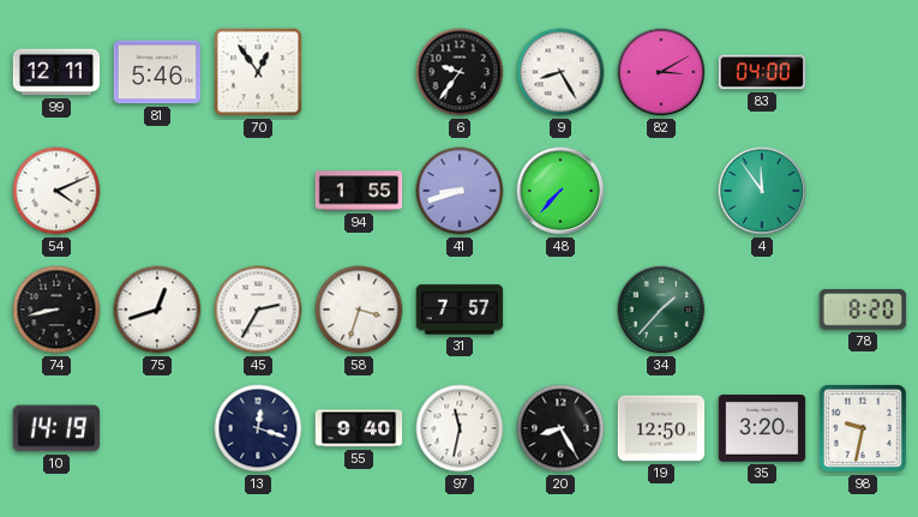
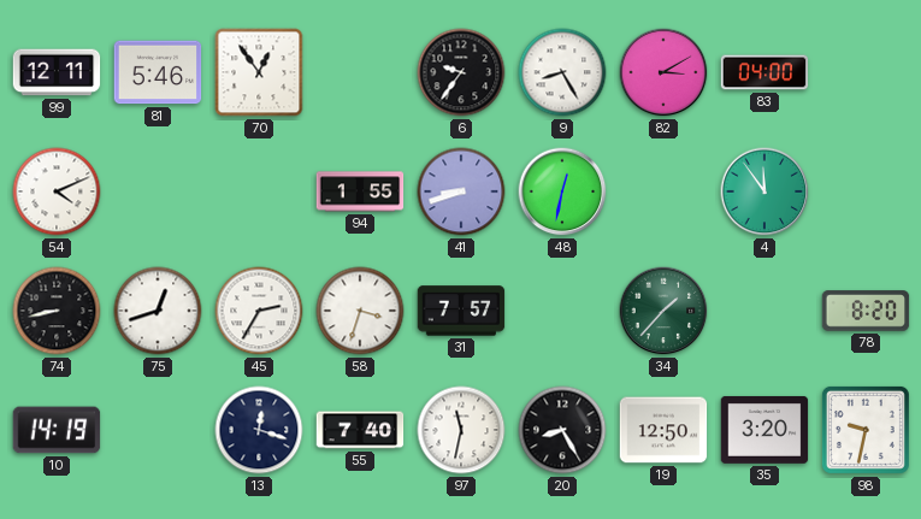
48: 7:37 -> 12:32
55: 9:40 -> 7:40
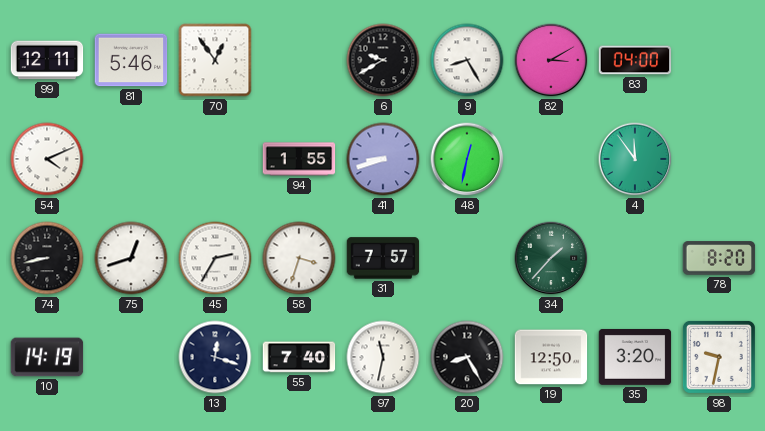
6: 9:36 -> 9:40
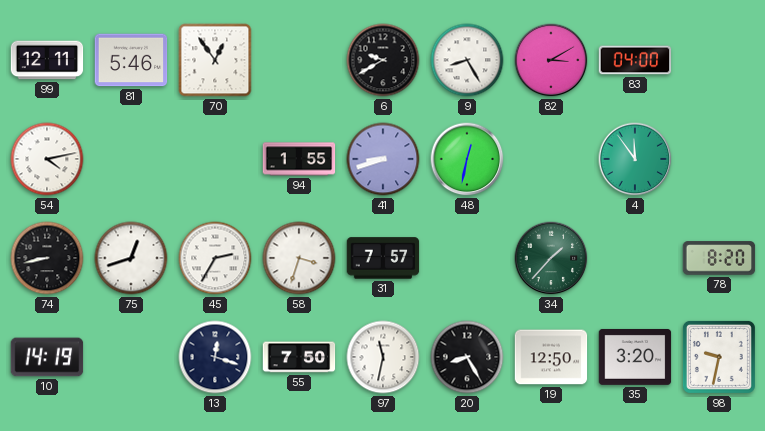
54: 4:11 -> 4:13
55: 7:40 -> 7:50
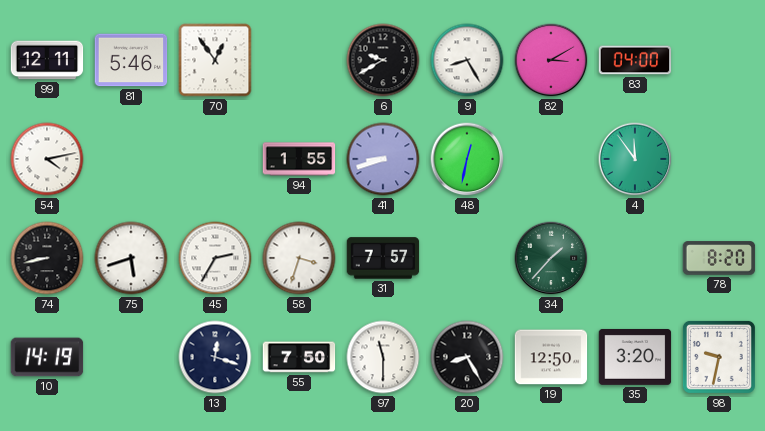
75: 12:42 -> 5:42
97: 11:32 -> 11:30
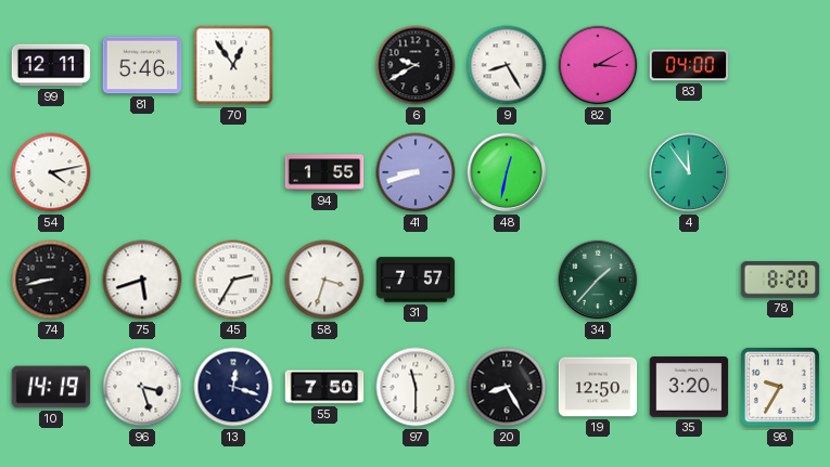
96: none -> 3:27
98: 9:32 -> 9:35
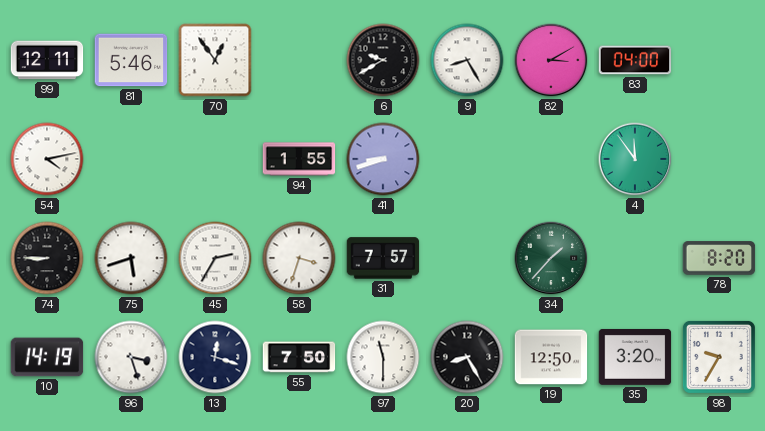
48: 12:32 -> none
74: 8:43 -> 8:45
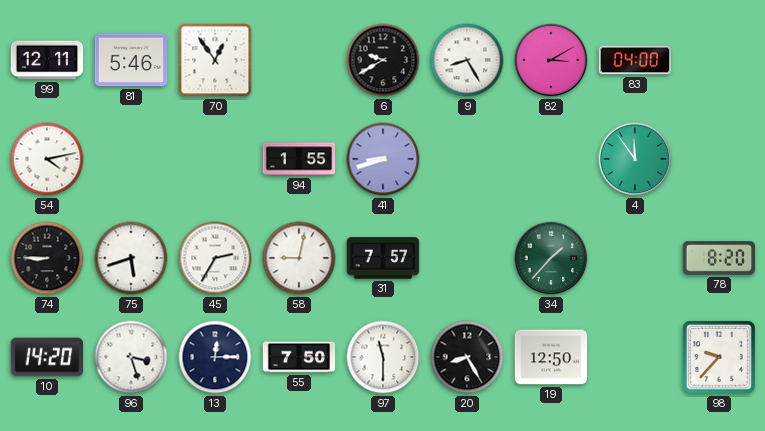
58: 3:33 -> 9:02
10: 14:19 -> 14:20
13: 12:18 -> 12:15
35: 3:20 -> none
98: 9:35 -> 9:37
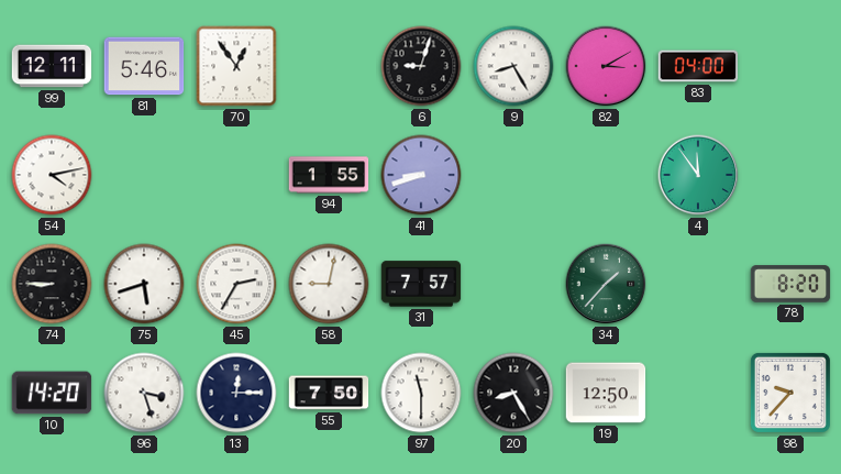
6: 9:40 -> 9:03
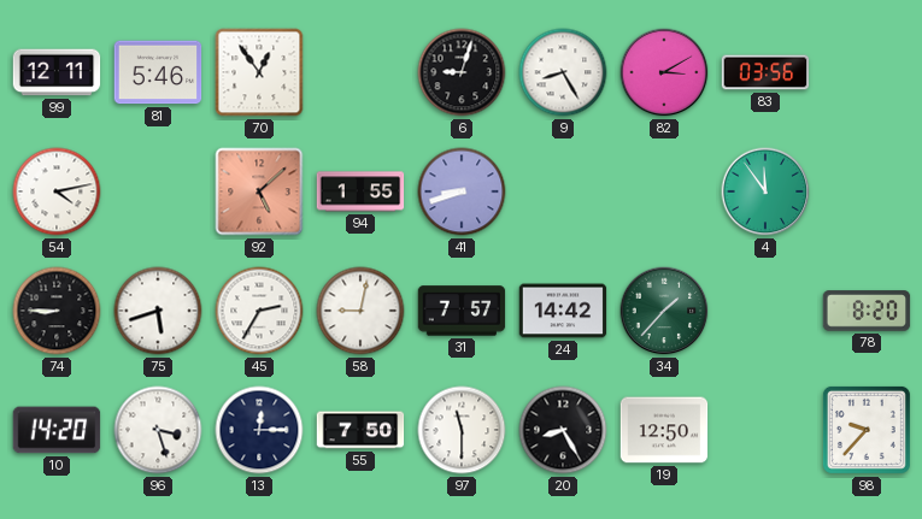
83: 04:00 -> 03:56
92: none -> 5:08
24: none -> 14:42
